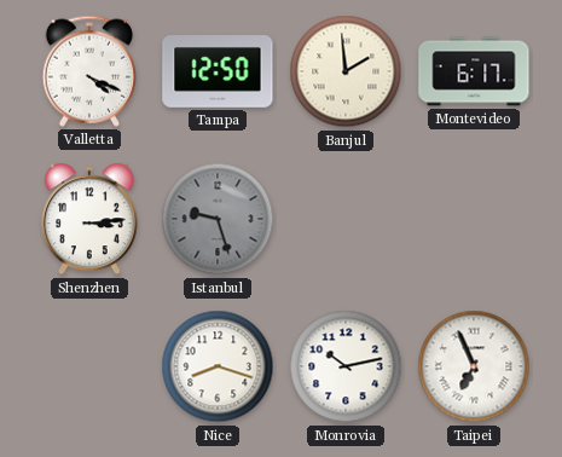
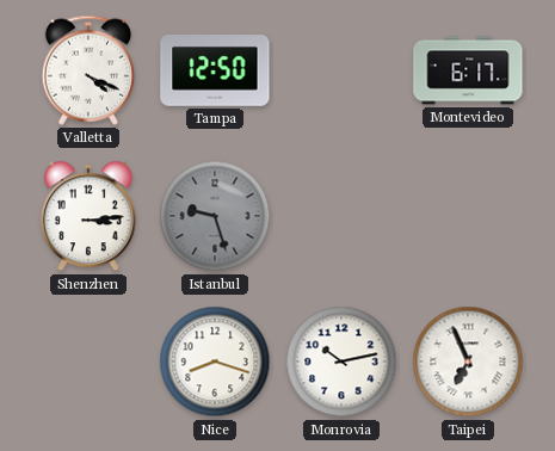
Banjul: 1:59 -> none
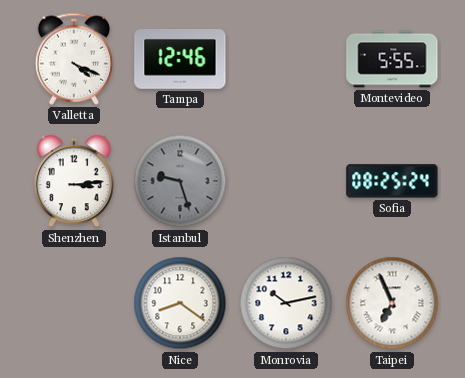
Tampa: 12:50 -> 12:46
Montevideo: 6:17 -> 5:55
Sofia: none -> 08:25
Nice: 8:18 -> 8:21
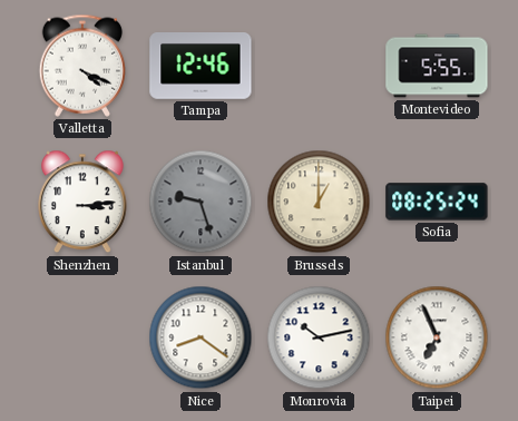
Brussels: none -> 1:00
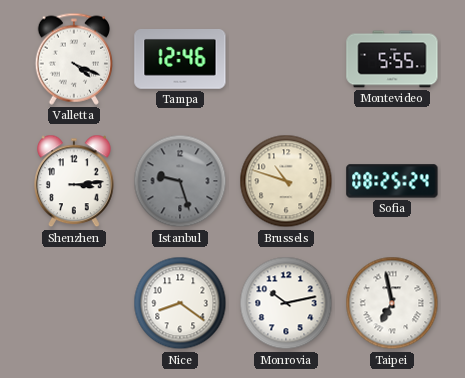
Brussels: 1:00 -> 10:48
Taipei: 6:56 -> 6:58
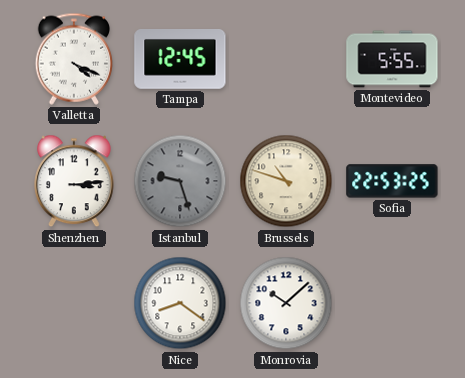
Tampa: 12:46 -> 12:45
Sofia: 08:25 -> 22:53
Monrovia: 10:13 -> 10:08
Taipei: 6:58 -> none
